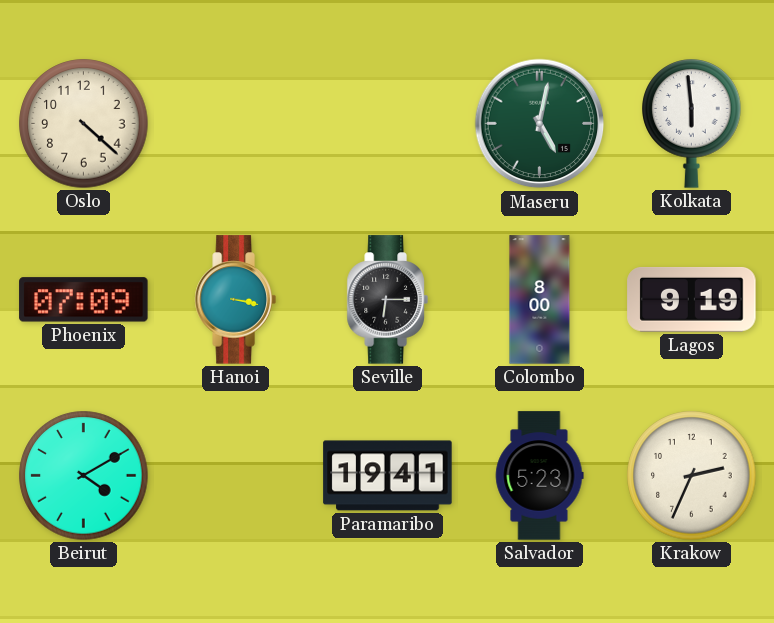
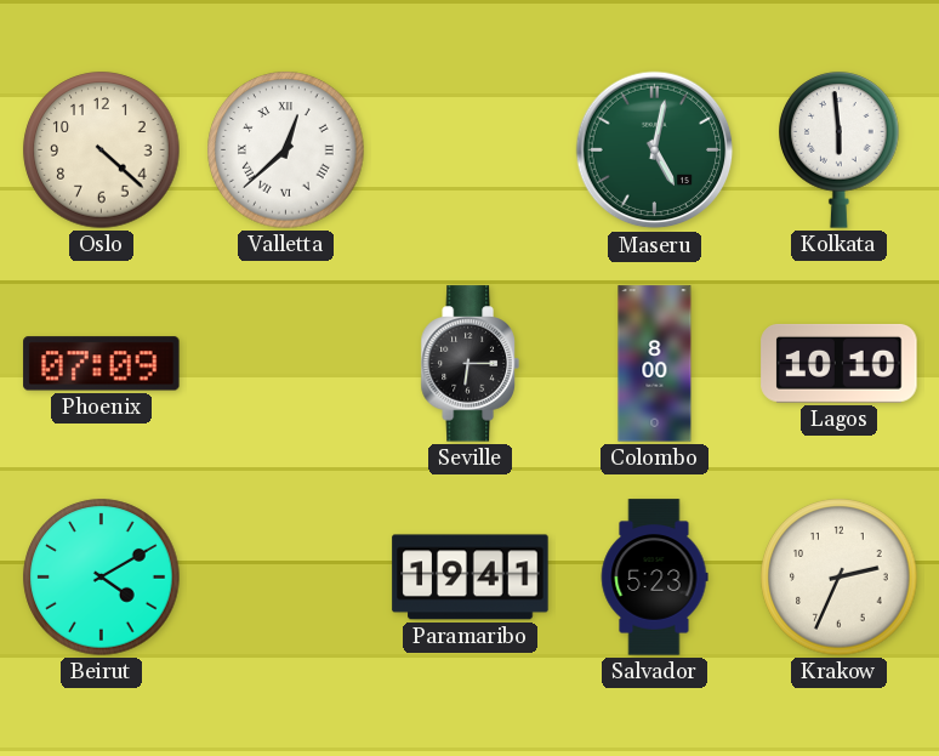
Valletta: none -> 12:38
Hanoi: 3:17 -> none
Lagos: 9:19 -> 10:10
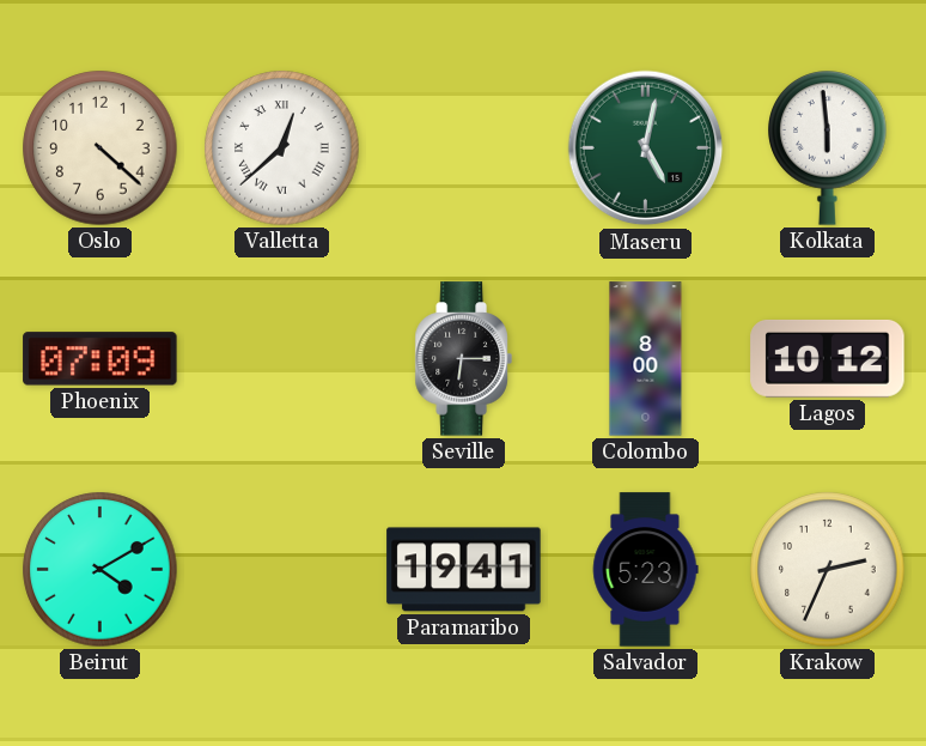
Lagos: 10:10 -> 10:12
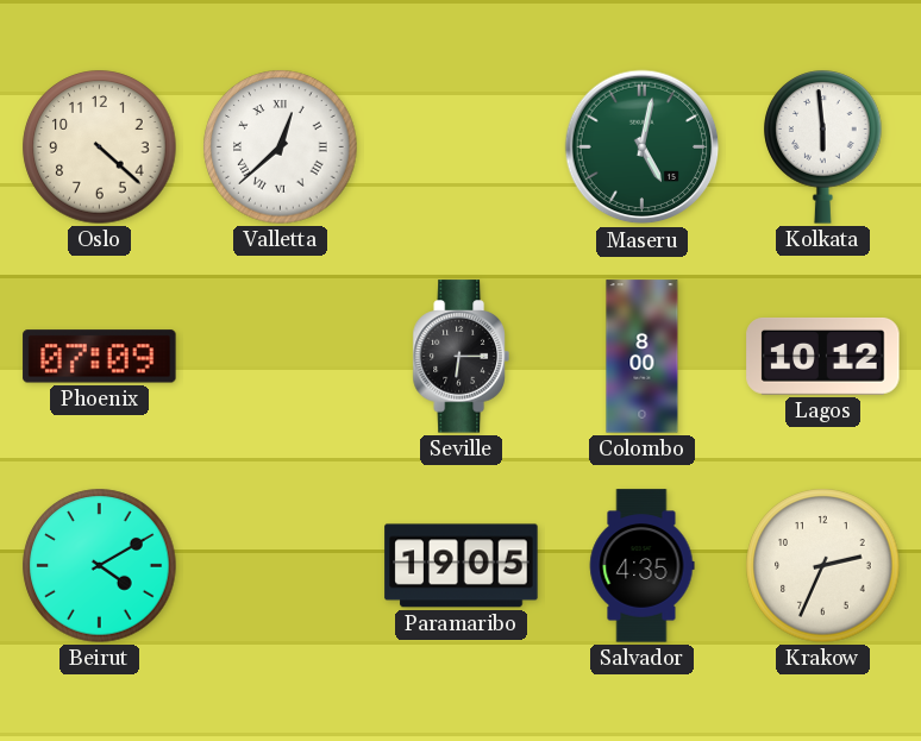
Paramaribo: 19:41 -> 19:05
Salvador: 5:23 -> 4:35
